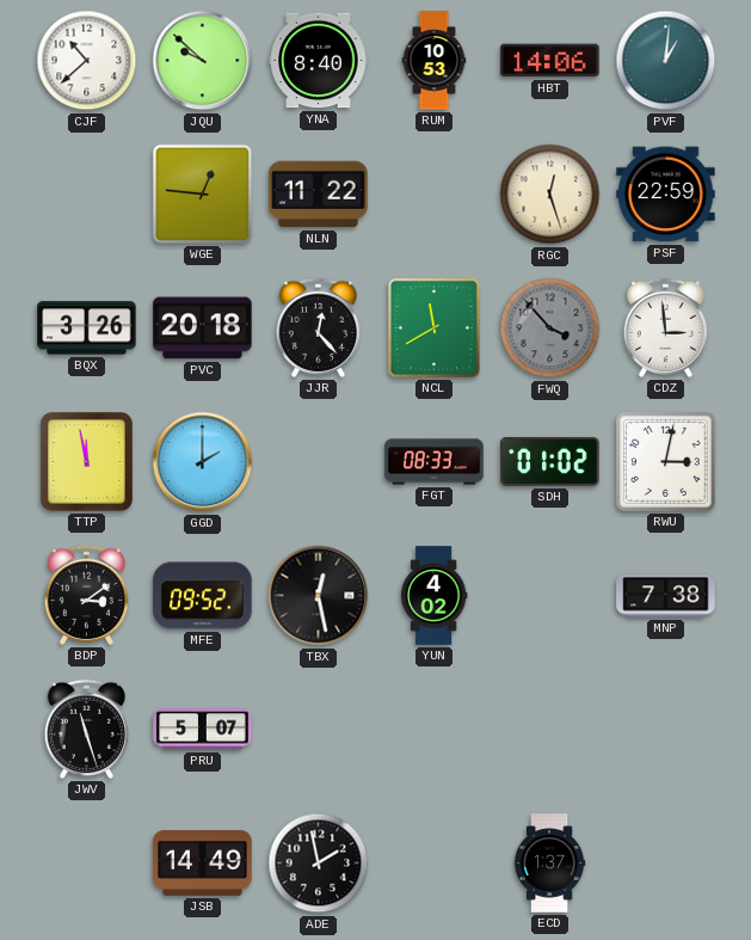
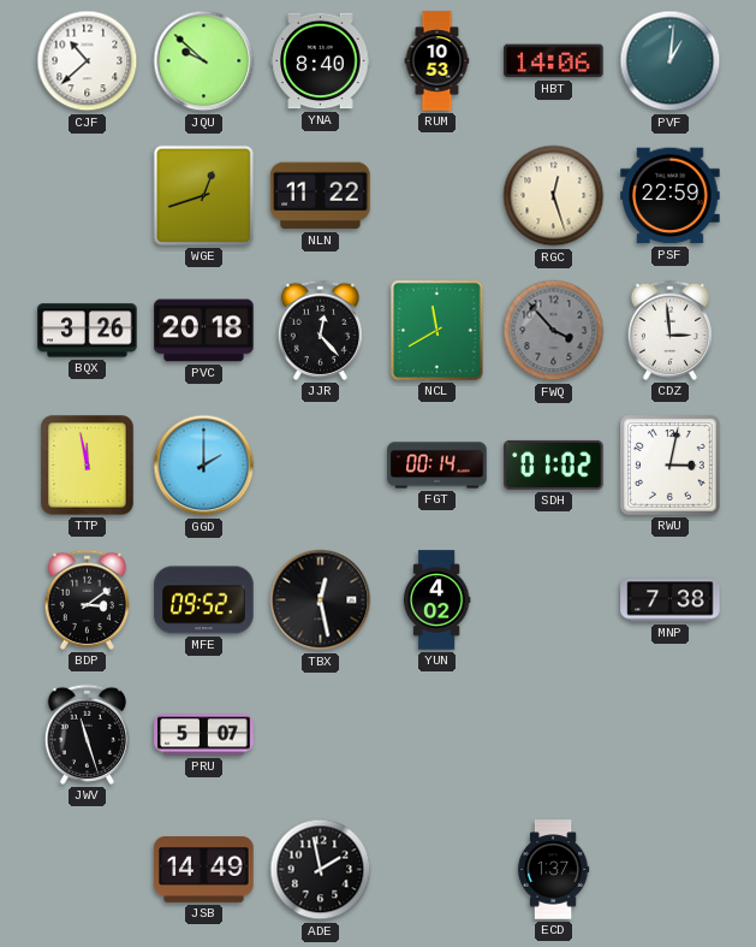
WGE: 12:46 -> 12:42
FGT: 08:33 -> 00:14
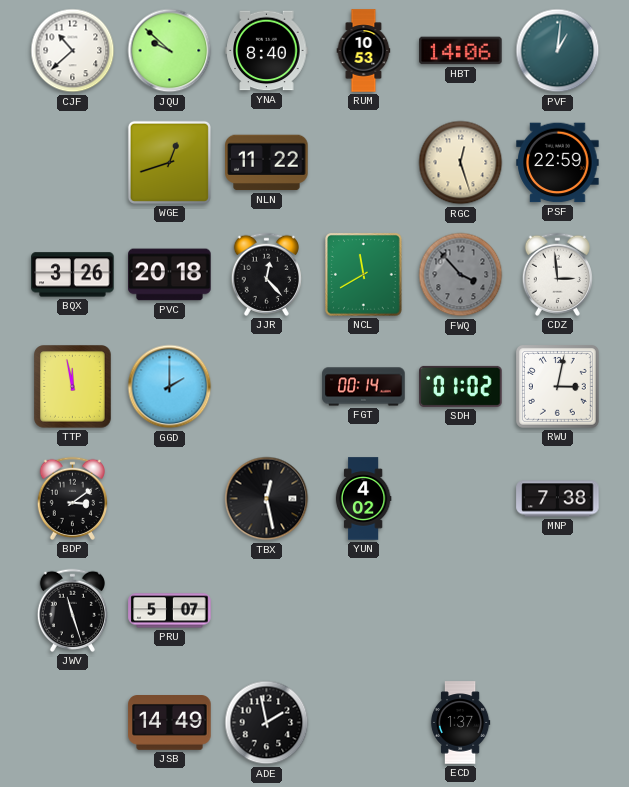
MFE: 09:52 -> none
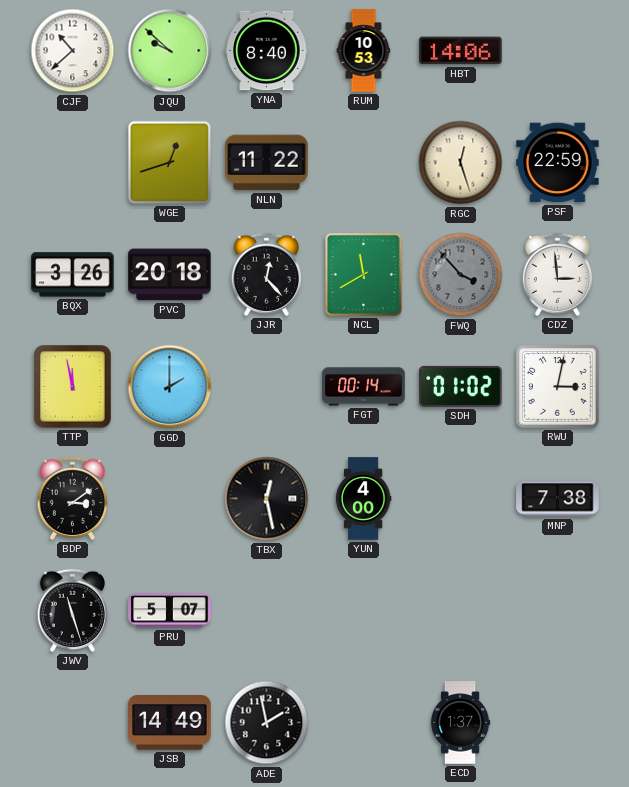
PVF: 1:01 -> none
YUN: 4:02 -> 4:00
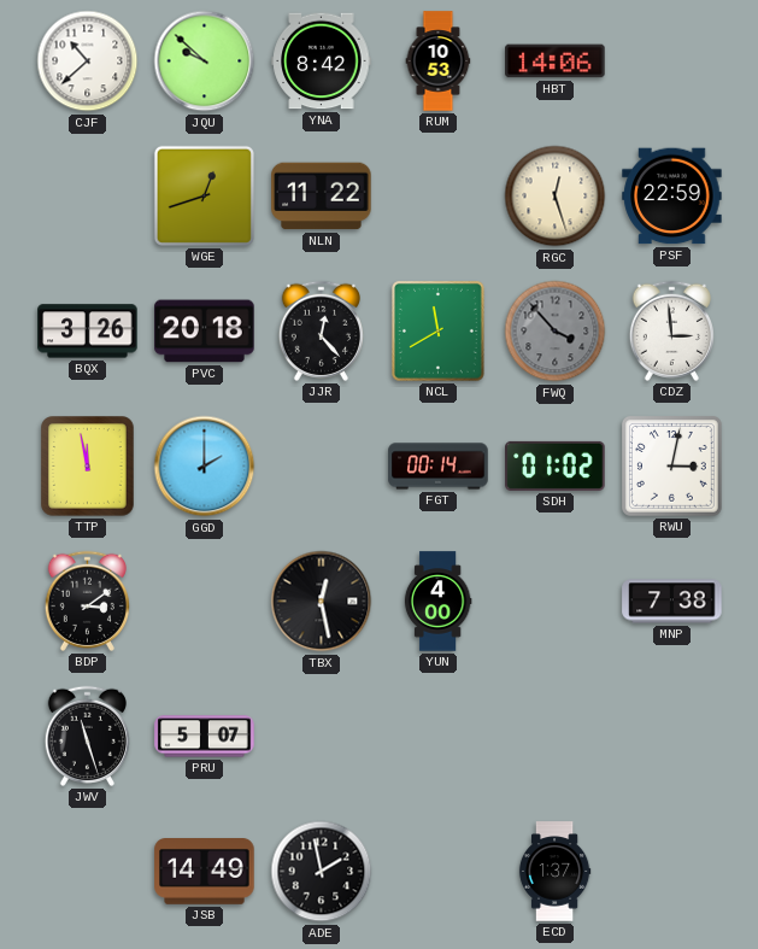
YNA: 8:40 -> 8:42
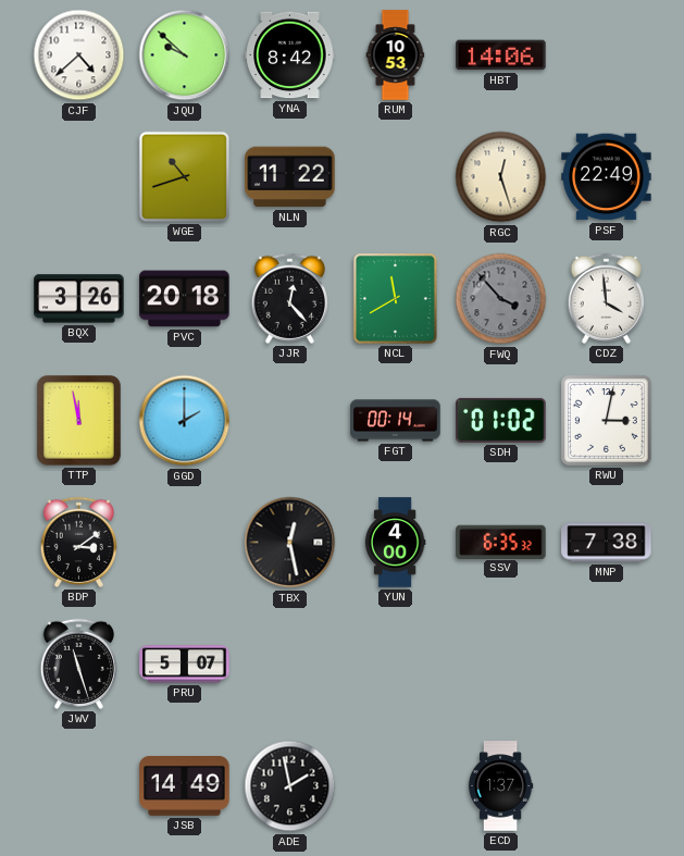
CJF: 10:38 -> 4:38
WGE: 12:42 -> 10:42
PSF: 22:59 -> 22:49
CDZ: 2:59 -> 3:59
SSV: none -> 6:35
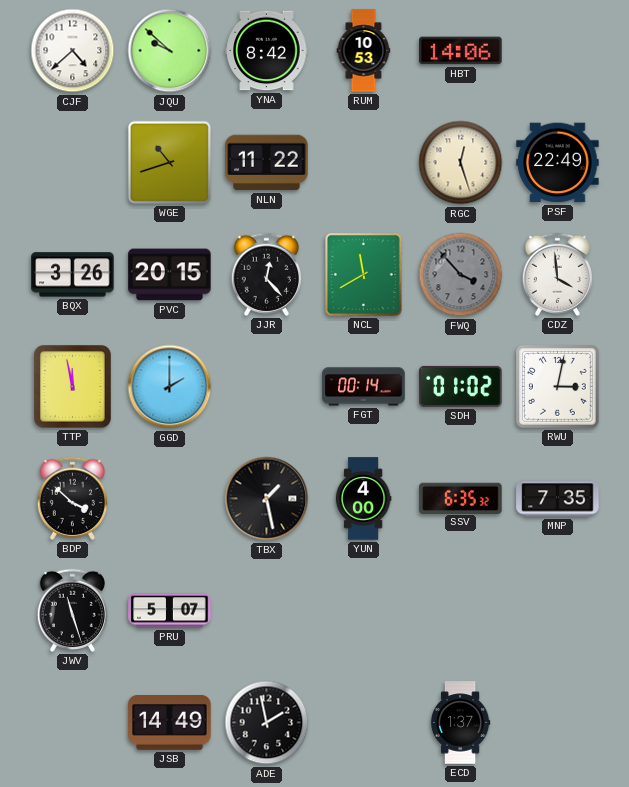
PVC: 20:18 -> 20:15
BDP: 3:09 -> 3:52
TBX: 12:28 -> 1:28
MNP: 7:38 -> 7:35
